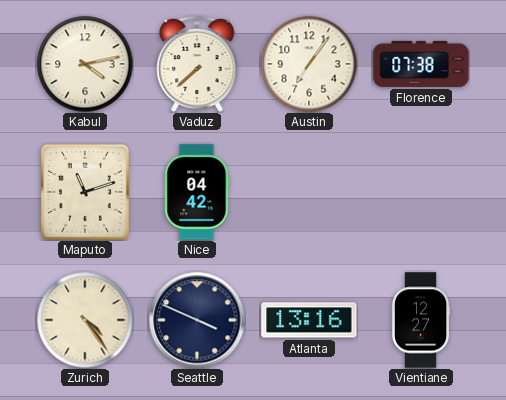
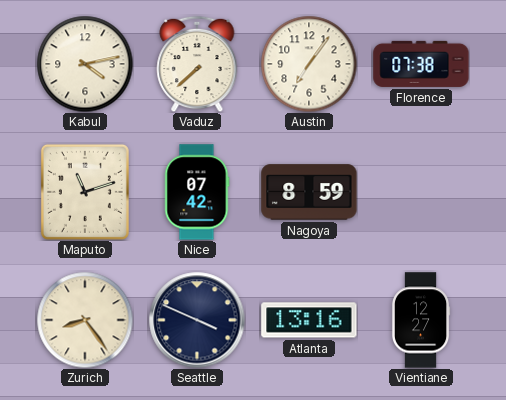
Nice: 04:42 -> 07:42
Nagoya: none -> 8:59
Zurich: 4:24 -> 8:24
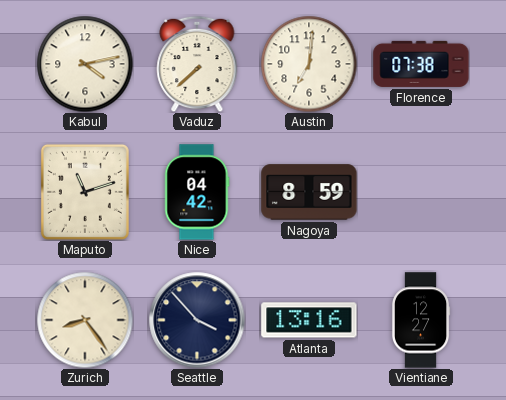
Austin: 7:06 -> 7:01
Nice: 07:42 -> 04:42
Seattle: 3:49 -> 3:53
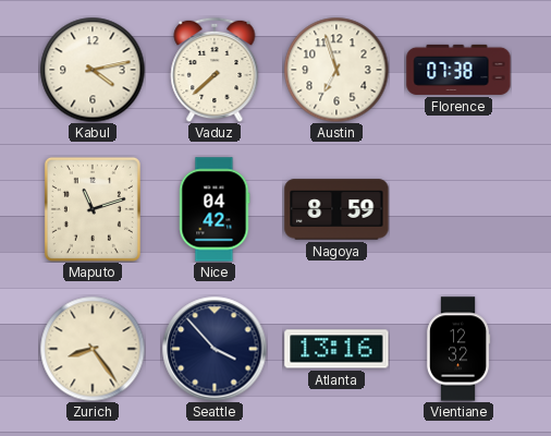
Austin: 7:01 -> 6:57
Vientiane: 12:27 -> 12:32
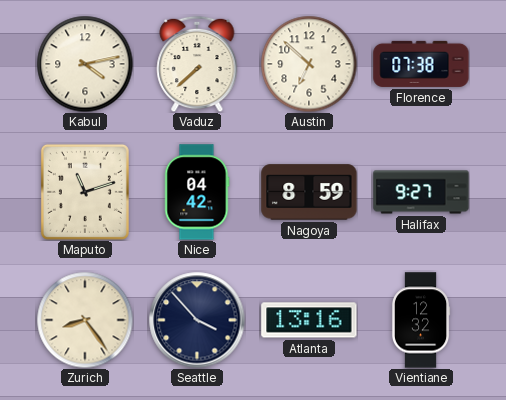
Austin: 6:57 -> 6:52
Halifax: none -> 9:27
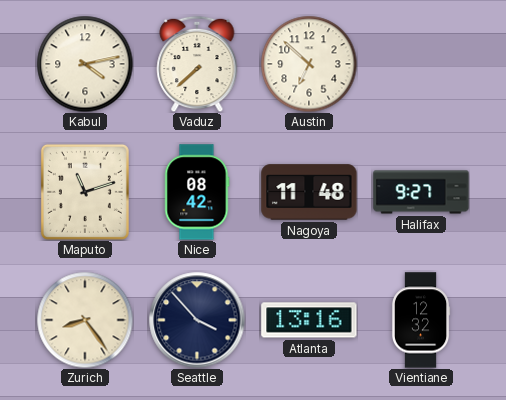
Florence: 07:38 -> none
Nice: 04:42 -> 08:42
Nagoya: 8:59 -> 11:48
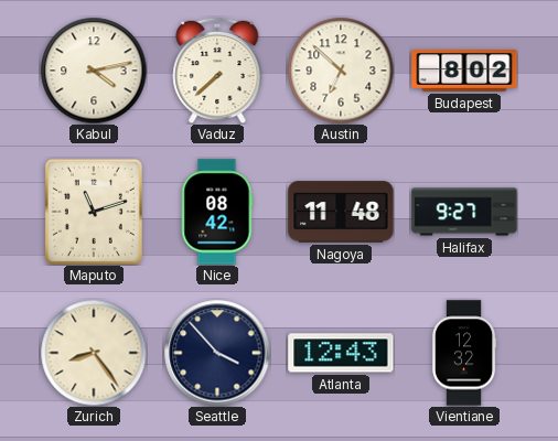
Budapest: none -> 8:02
Atlanta: 13:16 -> 12:43
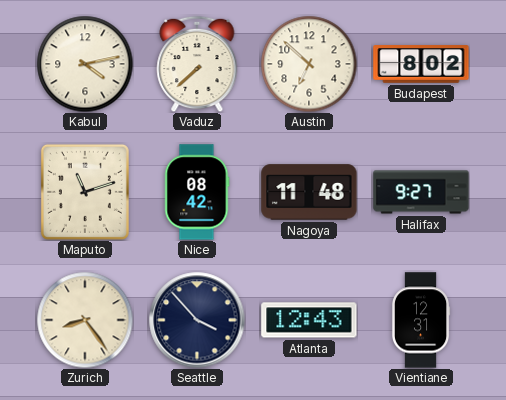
Vientiane: 12:32 -> 12:31
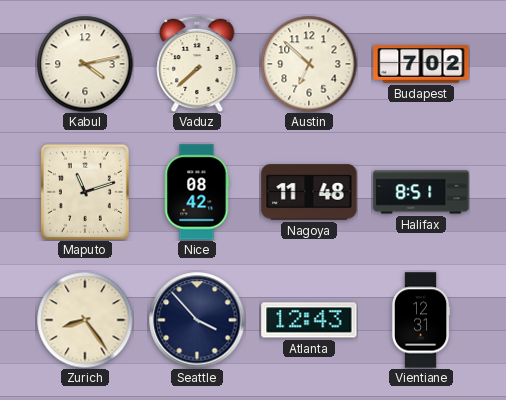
Budapest: 8:02 -> 7:02
Halifax: 9:27 -> 8:51
